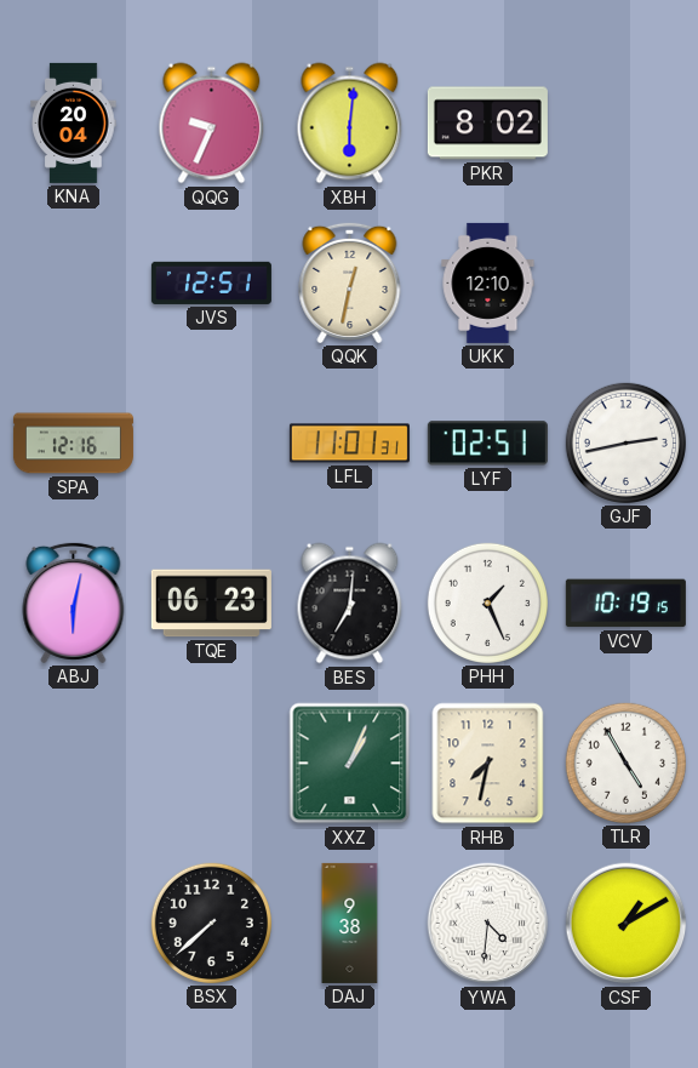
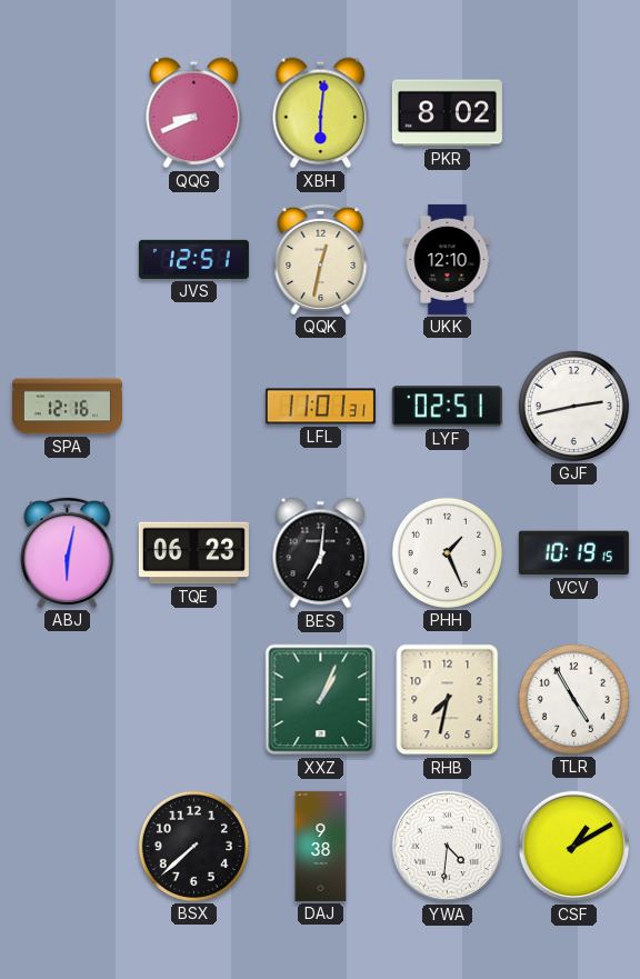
KNA: 20:04 -> none
QQG: 9:34 -> 8:41
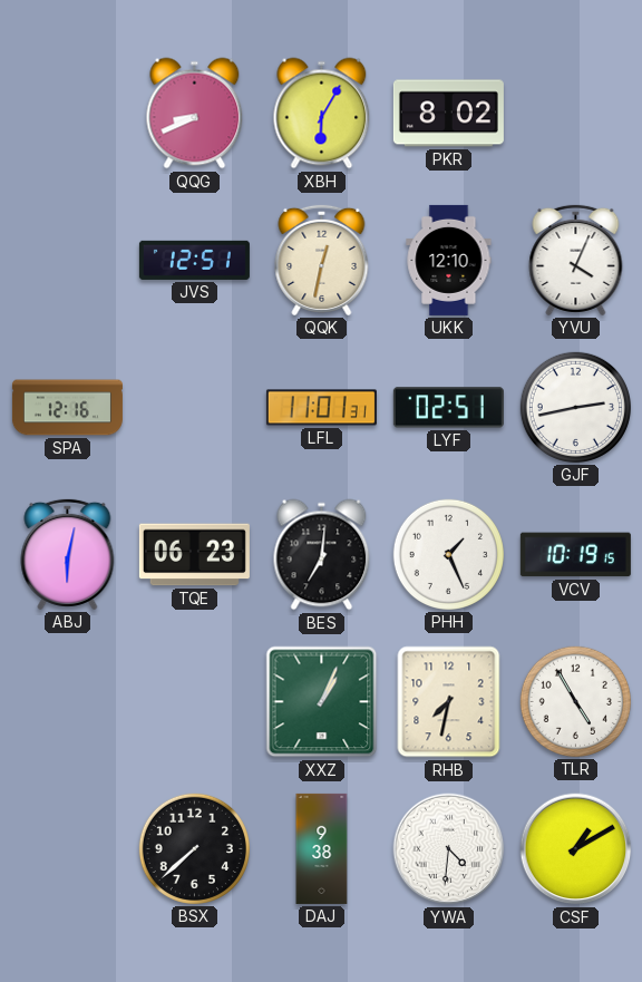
XBH: 6:01 -> 6:05
YVU: none -> 4:04
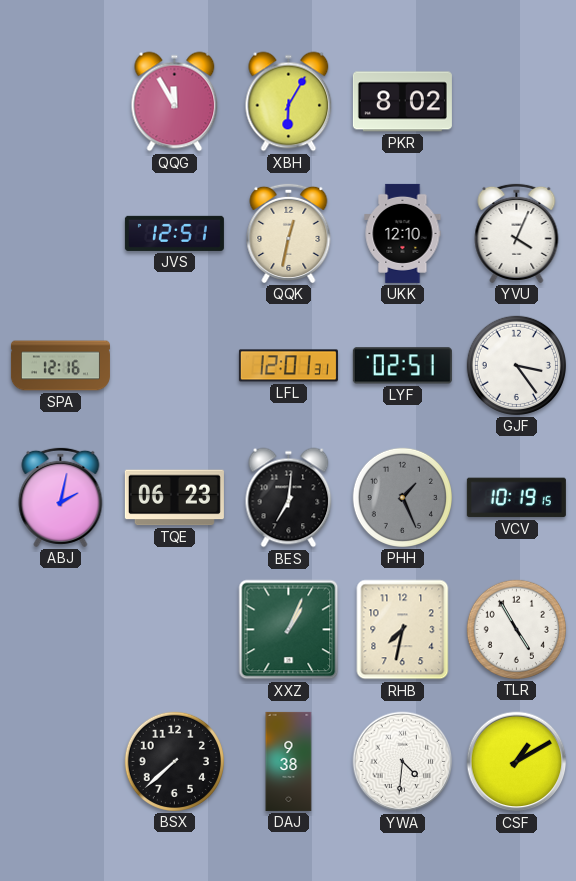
QQG: 8:41 -> 11:55
LFL: 11:01 -> 12:01
GJF: 2:43 -> 3:24
ABJ: 6:02 -> 2:02
PHH dial: white -> grey
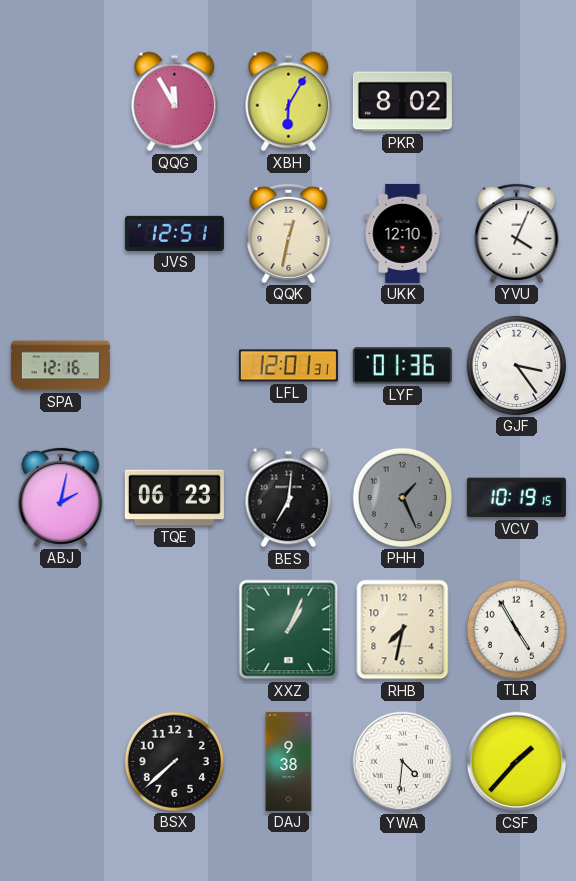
LYF: 02:51 -> 01:36
CSF: 1:10 -> 1:37
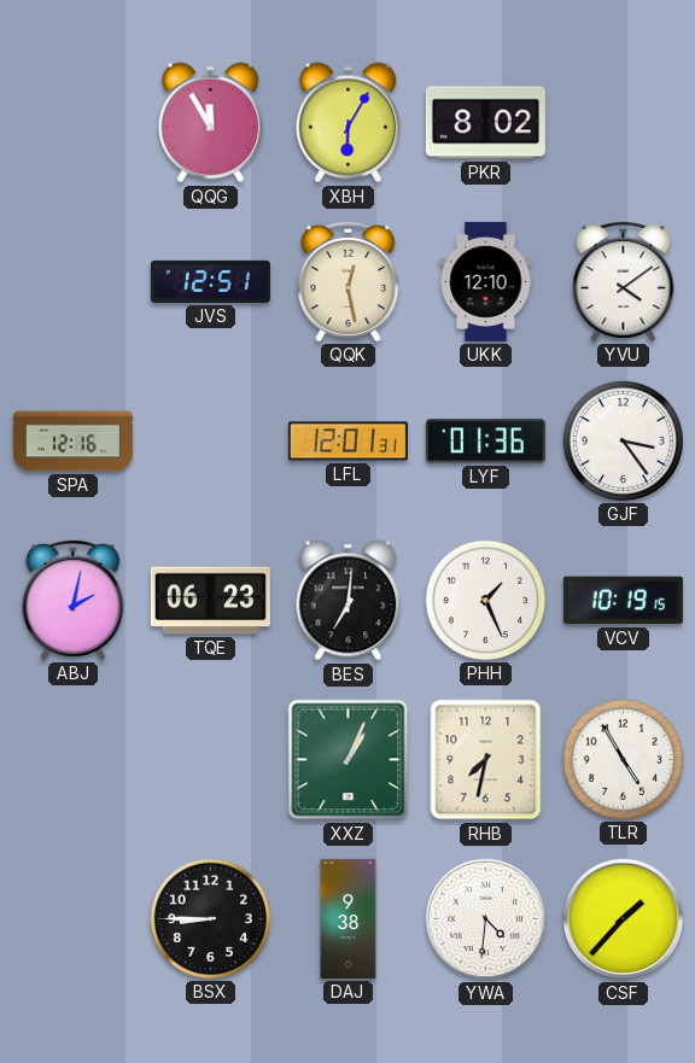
QQK: 12:32 -> 12:28
YVU: 4:04 -> 4:09
PHH dial: grey -> white
BSX: 7:38 -> 8:45
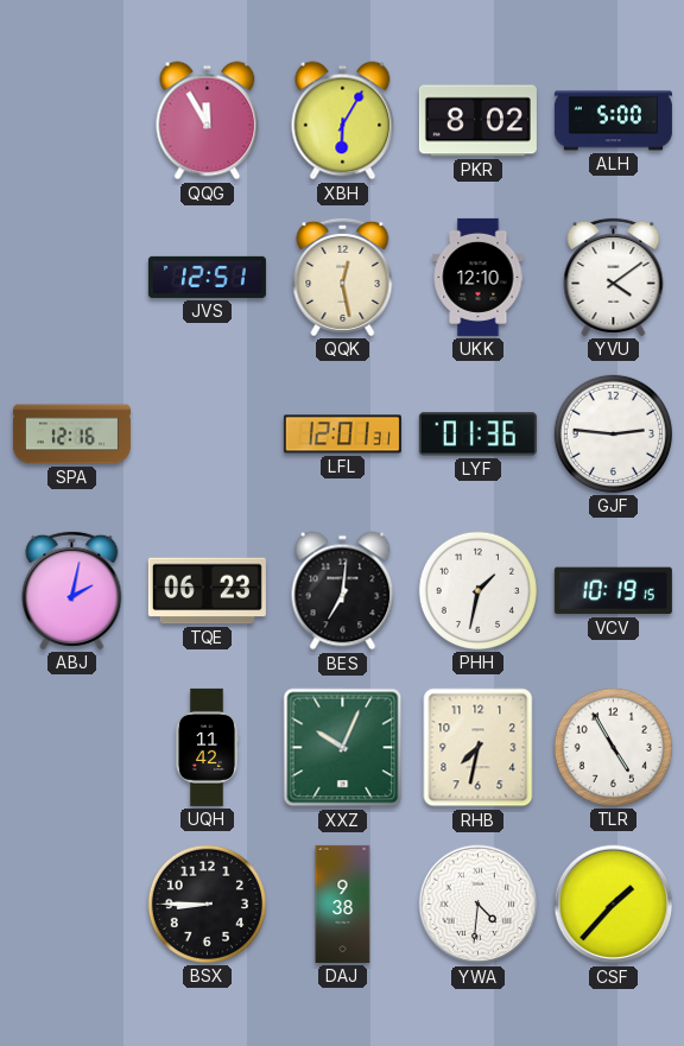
ALH: none -> 5:00
GJF: 3:24 -> 2:46
PHH: 1:26 -> 1:32
UQH: none -> 11:42
XXZ: 1:04 -> 10:04
